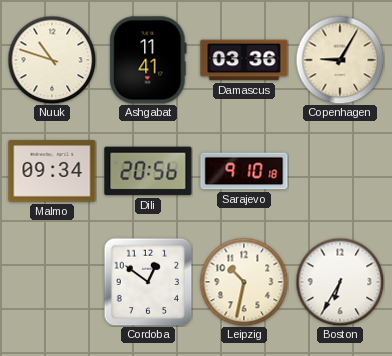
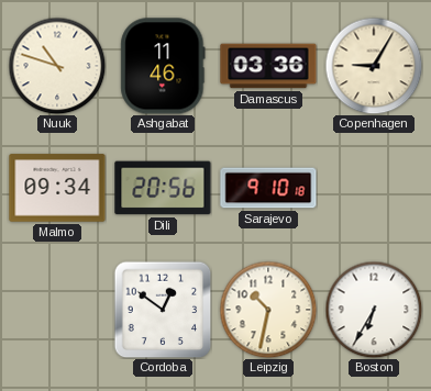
Ashgabat: 11:41 -> 11:46
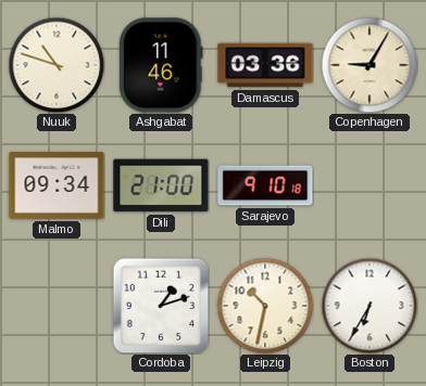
Dili: 20:56 -> 21:00
Cordoba: 12:51 -> 1:12
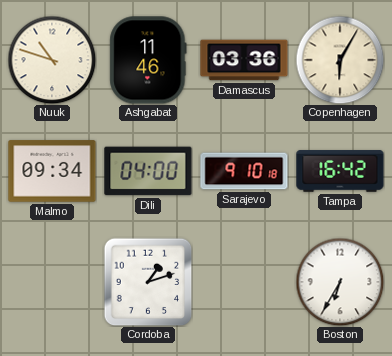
Copenhagen: 9:05 -> 6:05
Dili: 21:00 -> 04:00
Tampa: none -> 16:42
Leipzig: 10:32 -> none
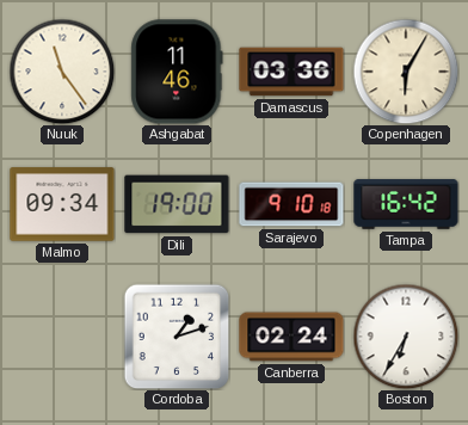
Nuuk: 10:48 -> 11:24
Dili: 04:00 -> 19:00
Canberra: none -> 02:24
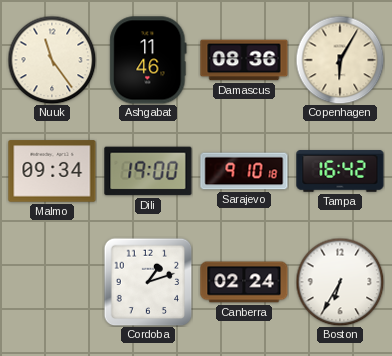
Damascus: 03:36 -> 08:36
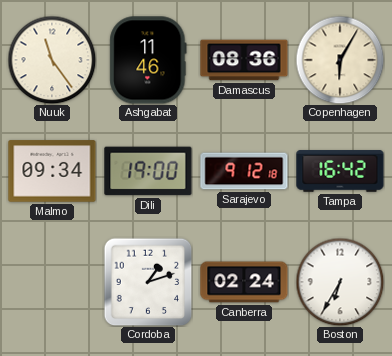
Sarajevo: 9:10 -> 9:12
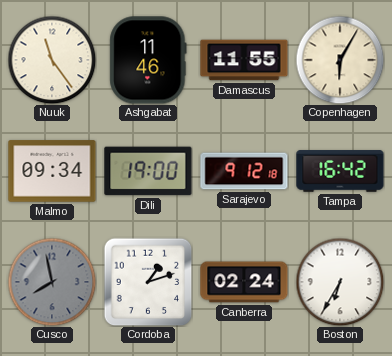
Damascus: 08:36 -> 11:55
Cusco: none -> 7:58
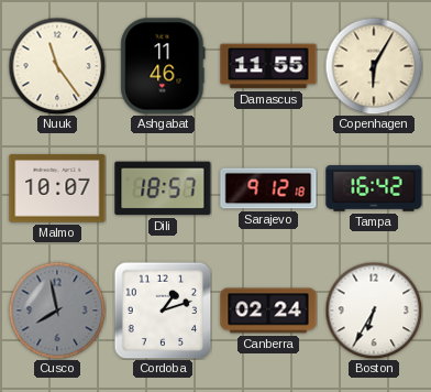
Malmo: 09:34 -> 10:07
Dili: 19:00 -> 18:57
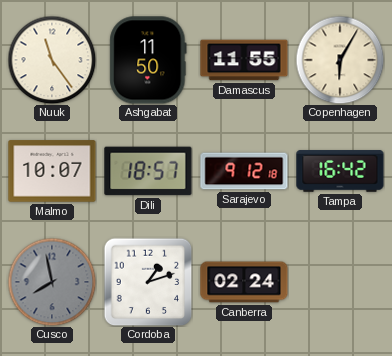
Ashgabat: 11:46 -> 11:50
Boston: 6:35 -> none
